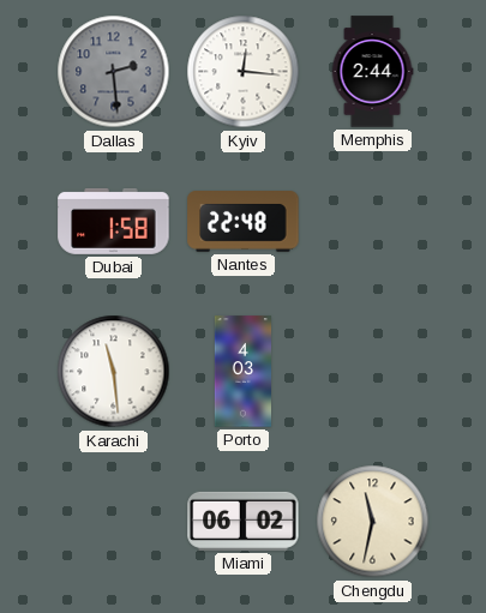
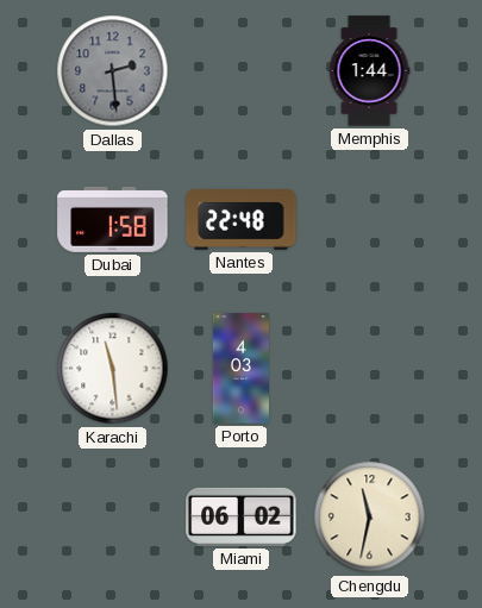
Kyiv: 12:16 -> none
Memphis: 2:44 -> 1:44
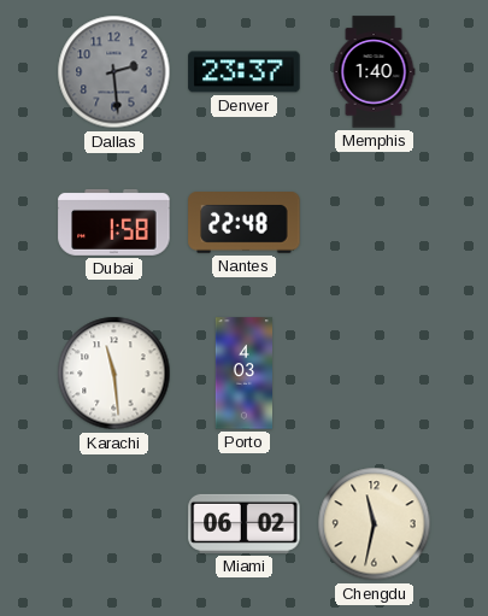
Denver: none -> 23:37
Memphis: 1:44 -> 1:40
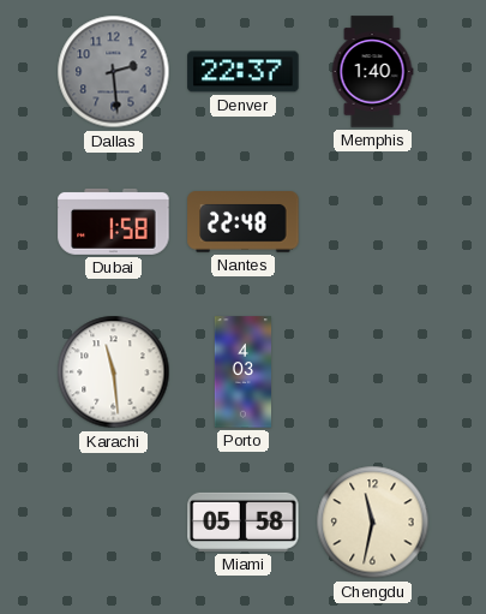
Denver: 23:37 -> 22:37
Miami: 06:02 -> 05:58
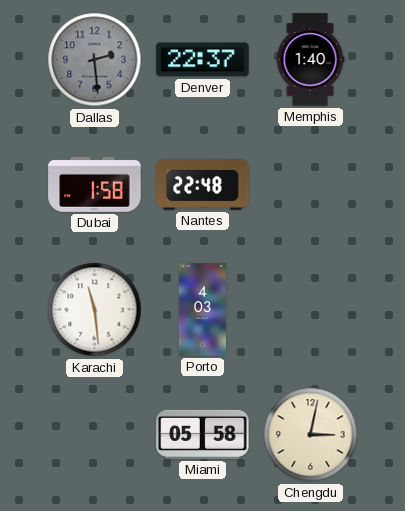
Chengdu: 11:32 -> 3:02
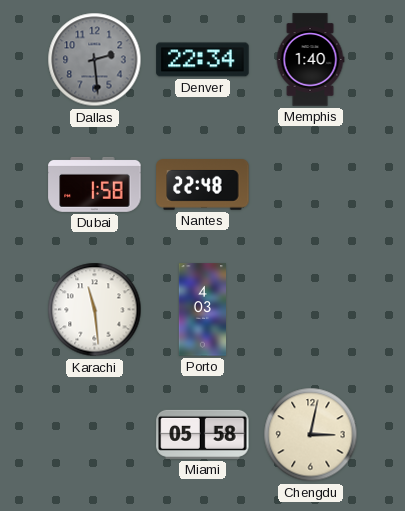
Denver: 22:37 -> 22:34
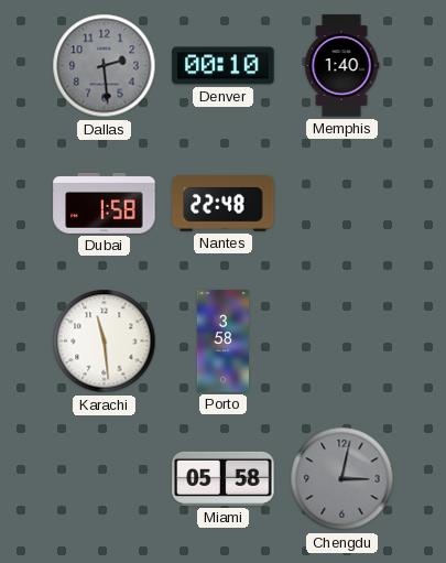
Denver: 22:34 -> 00:10
Porto: 4:03 -> 3:58
Chengdu dial: cream -> grey
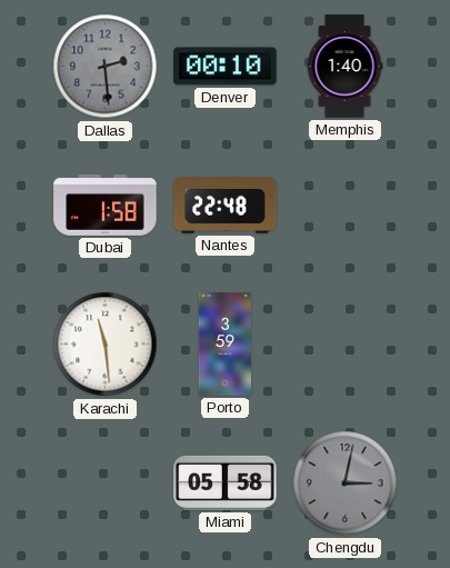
Porto: 3:58 -> 3:59
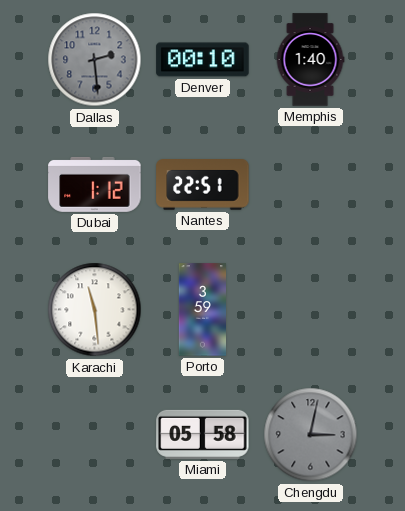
Dubai: 1:58 -> 1:12
Nantes: 22:48 -> 22:51
